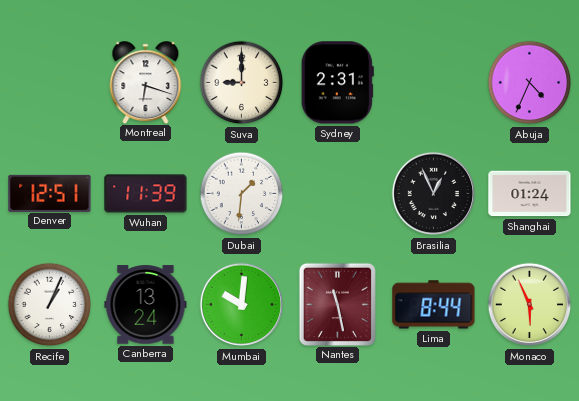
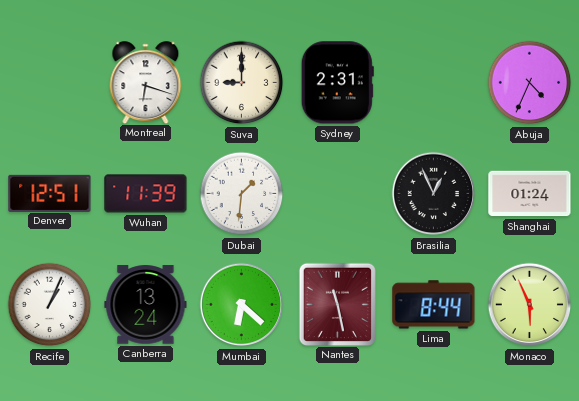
Mumbai: 10:01 -> 6:22
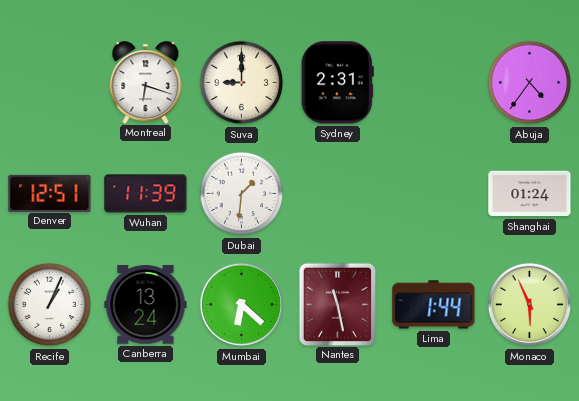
Abuja: 4:34 -> 4:36
Brasilia: 12:56 -> none
Lima: 8:44 -> 1:44
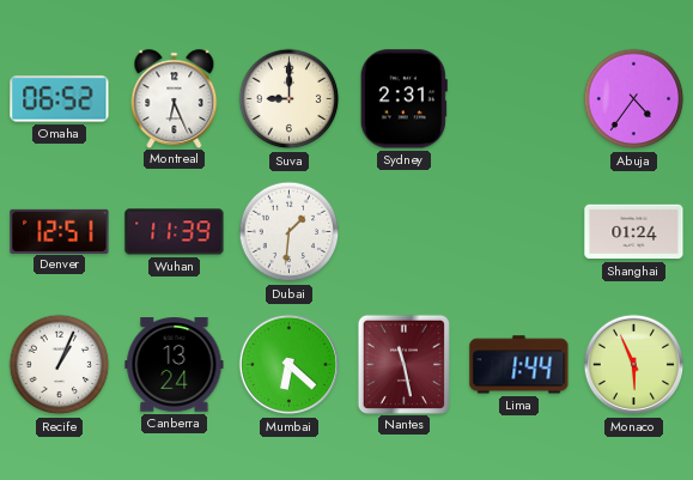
Omaha: none -> 06:52
Montreal: 6:18 -> 6:26
